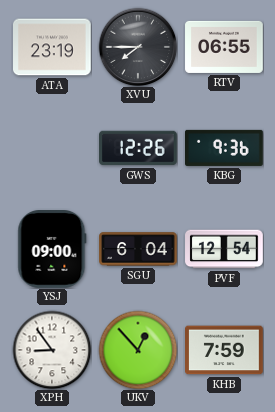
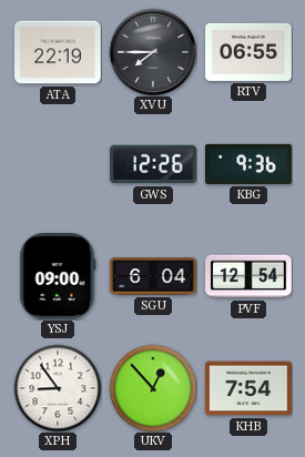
ATA: 23:19 -> 22:19
KHB: 7:59 -> 7:54
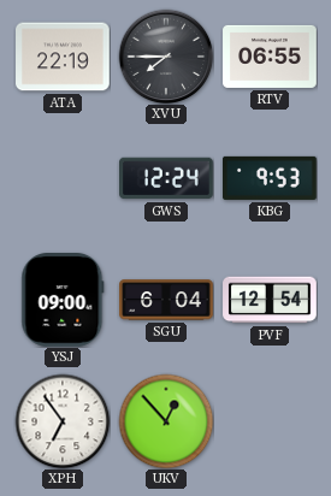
GWS: 12:26 -> 12:24
KBG: 9:36 -> 9:53
XPH: 8:54 -> 6:54
KHB: 7:54 -> none
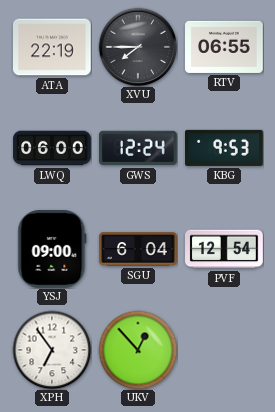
LWQ: none -> 06:00
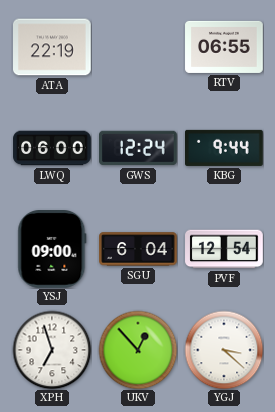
XVU: 7:45 -> none
KBG: 9:53 -> 9:44
XPH: 6:54 -> 6:57
YGJ: none -> 3:22
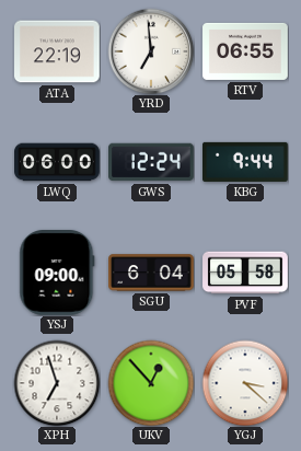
YRD: none -> 6:59
PVF: 12:54 -> 05:58
